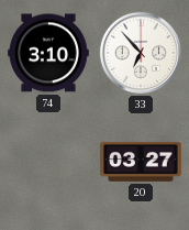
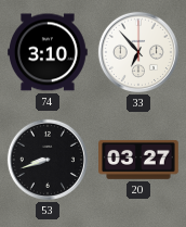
53: none -> 8:42
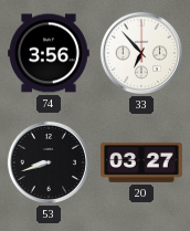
74: 3:10 -> 3:56
